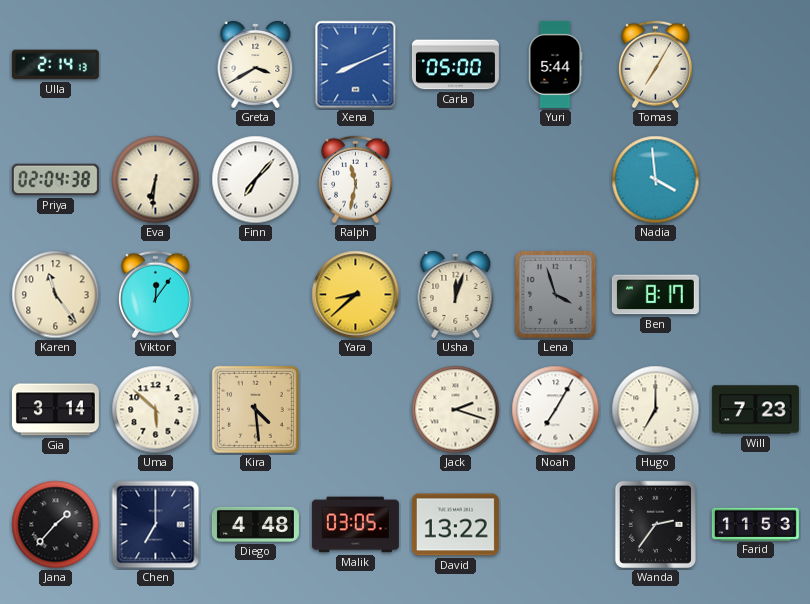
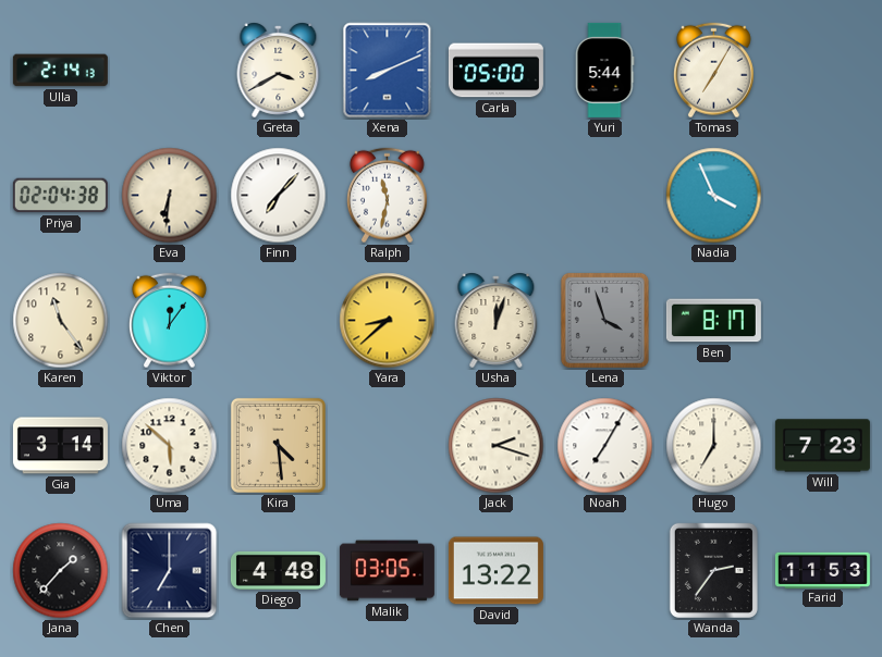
Nadia: 3:59 -> 3:56
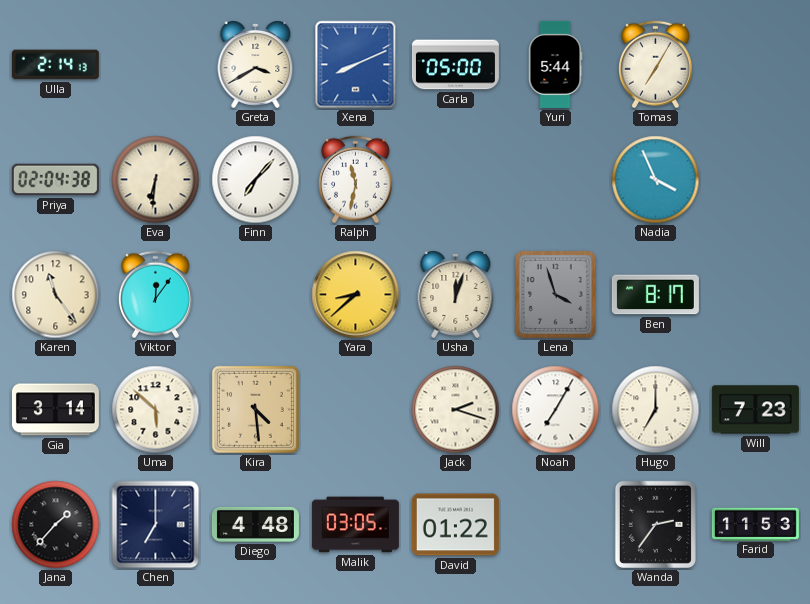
David: 13:22 -> 01:22
